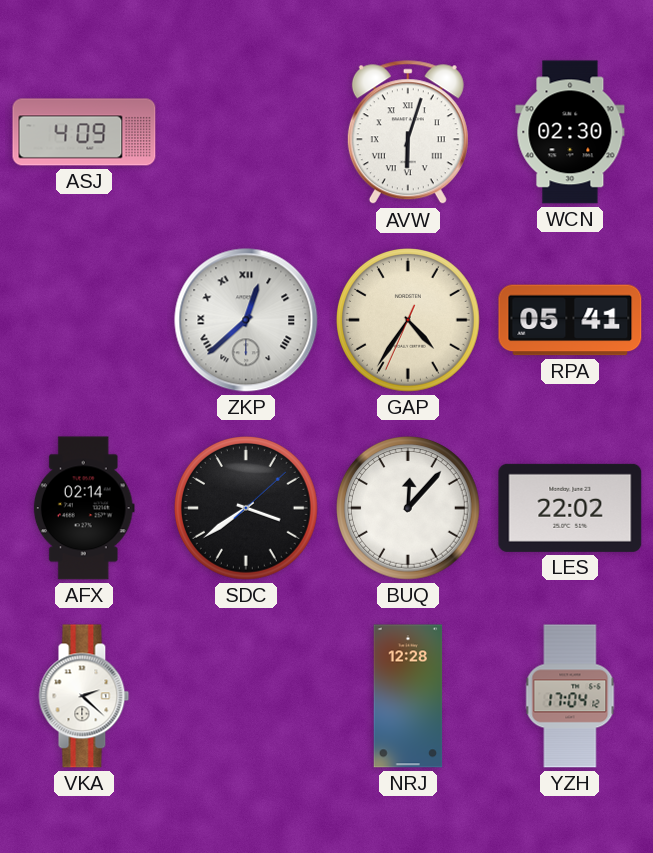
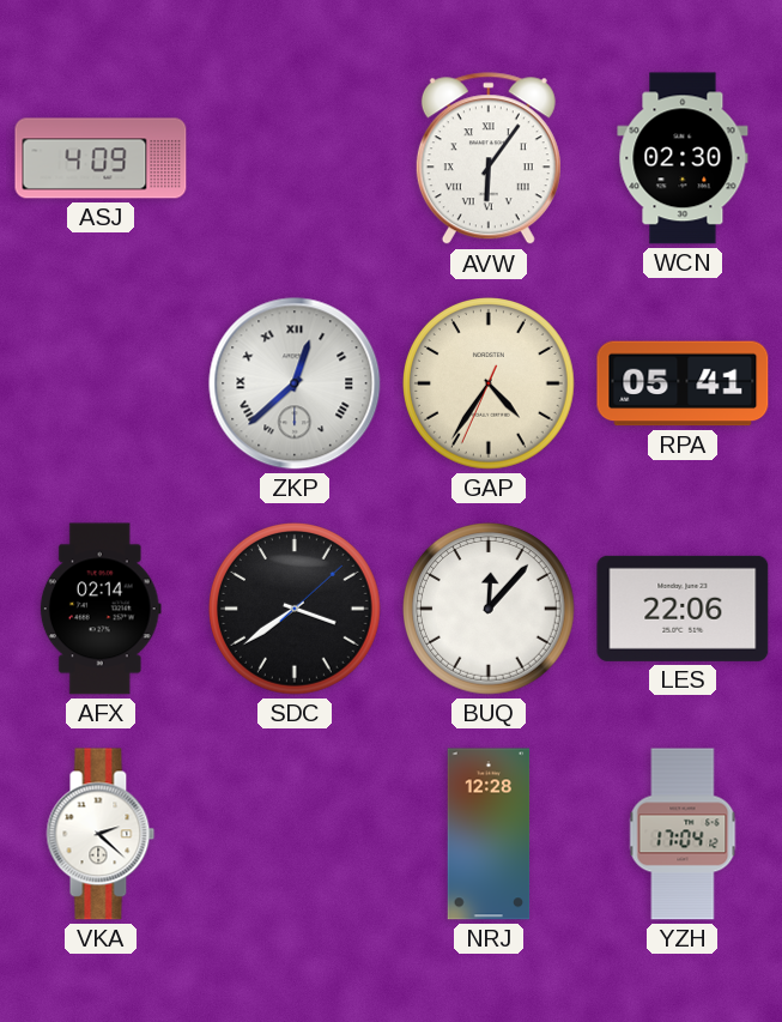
AVW: 6:03 -> 6:06
LES: 22:02 -> 22:06
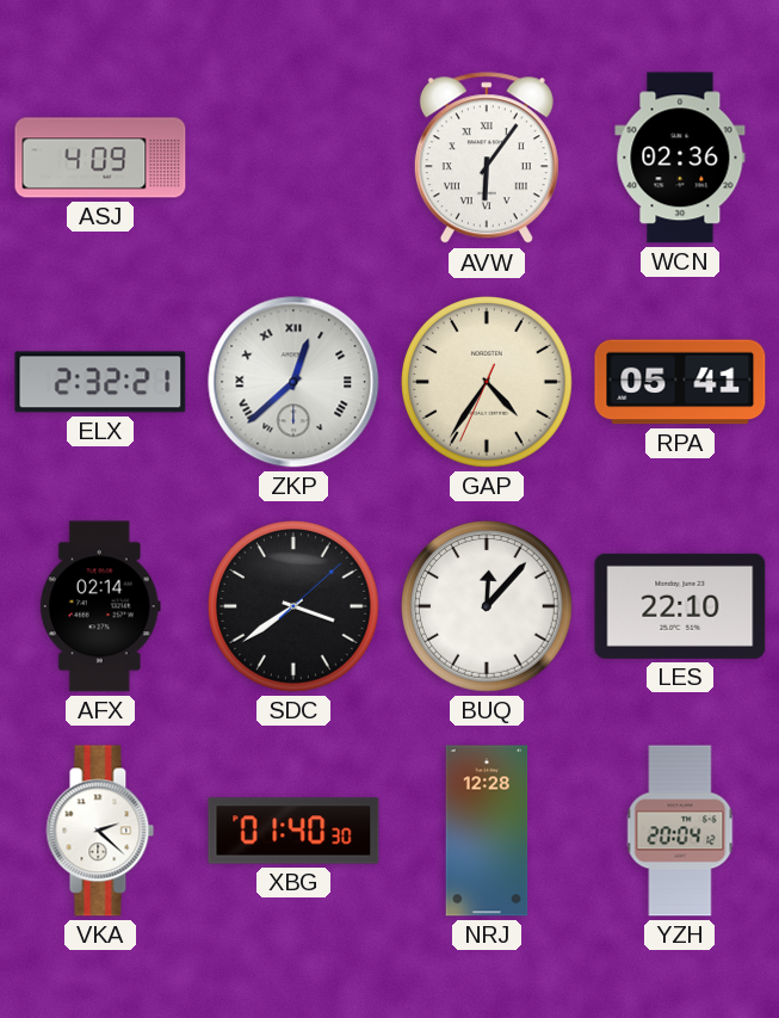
WCN: 02:30 -> 02:36
ELX: none -> 2:32
LES: 22:06 -> 22:10
XBG: none -> 01:40
YZH: 17:04 -> 20:04
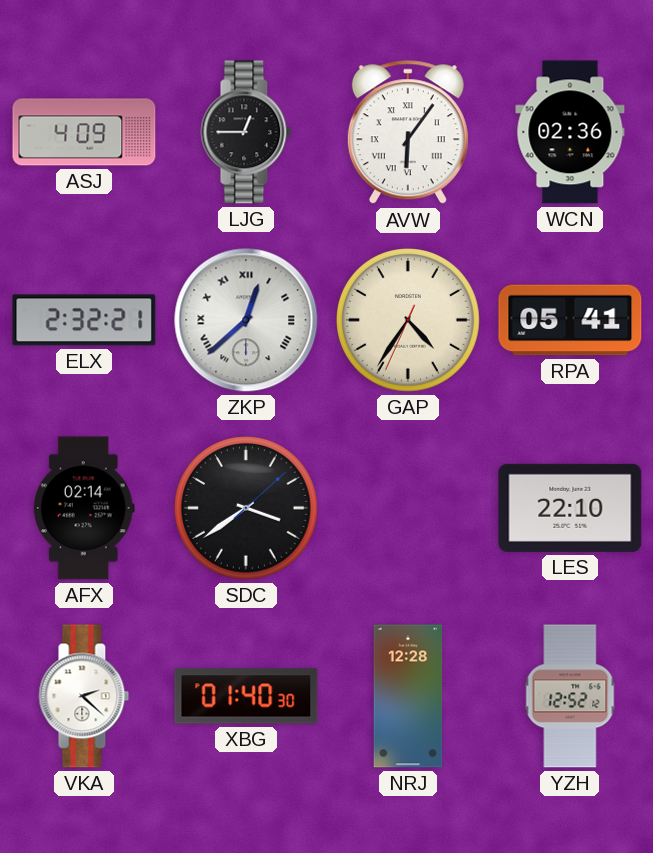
LJG: none -> 12:45
BUQ: 12:07 -> none
YZH: 20:04 -> 12:52
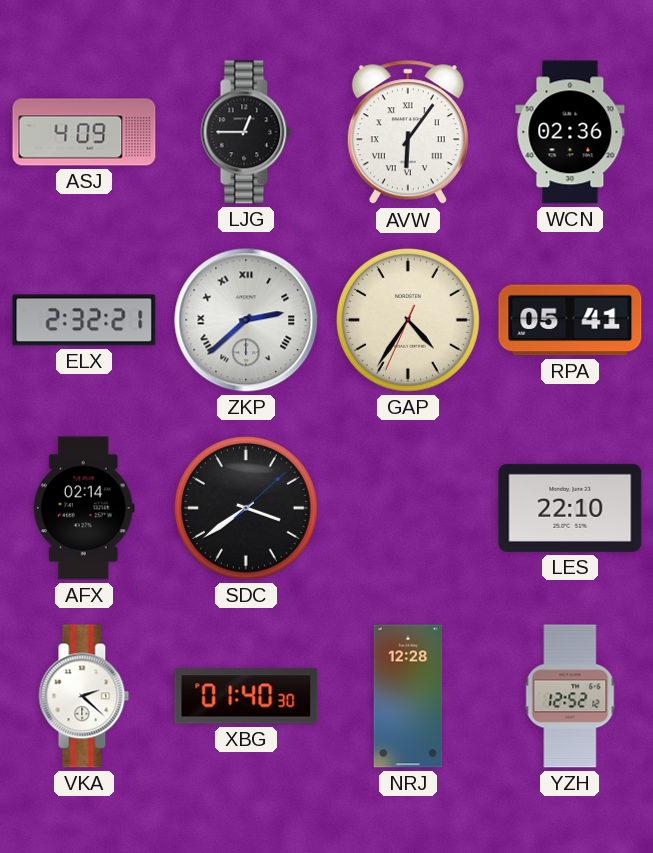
ZKP: 12:38 -> 2:38
